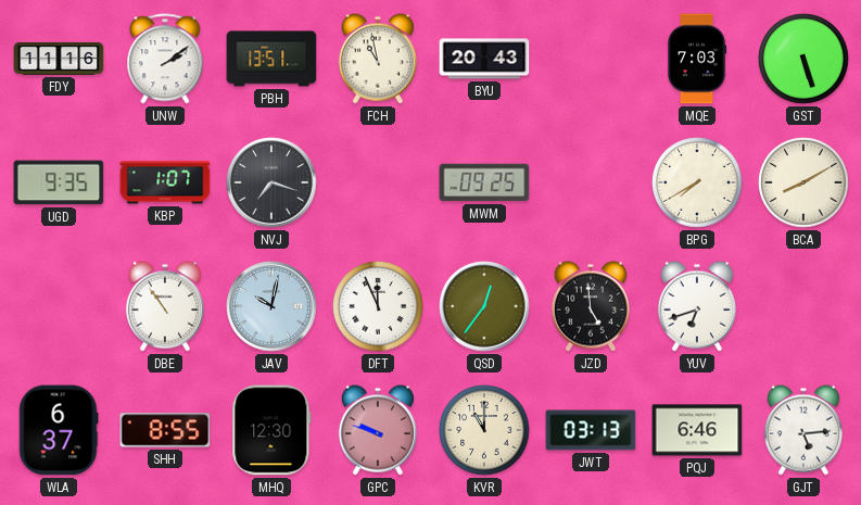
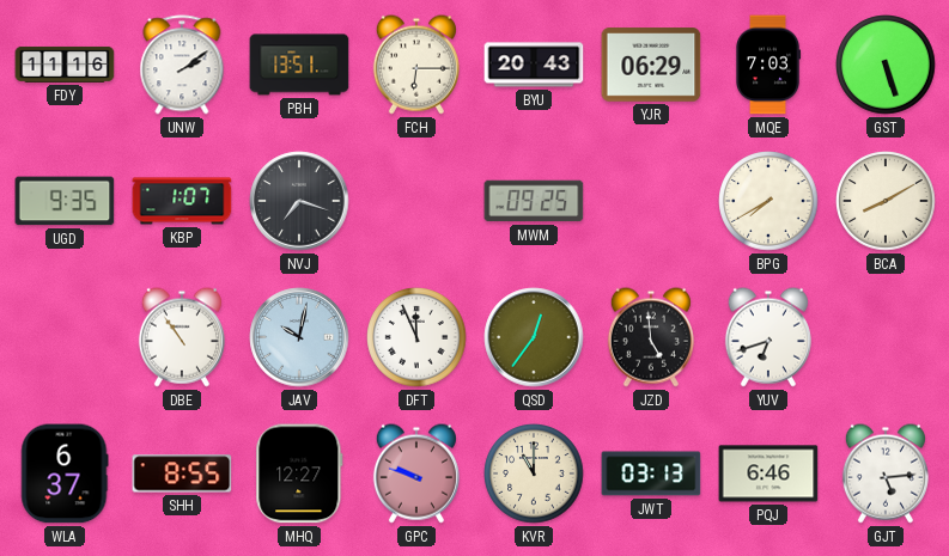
FCH: 10:58 -> 6:15
YJR: none -> 06:29
MHQ: 12:30 -> 12:27
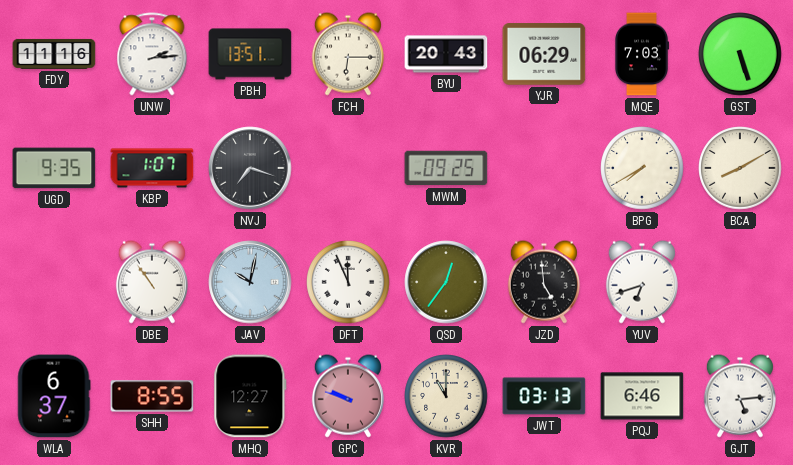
UNW: 2:09 -> 2:14
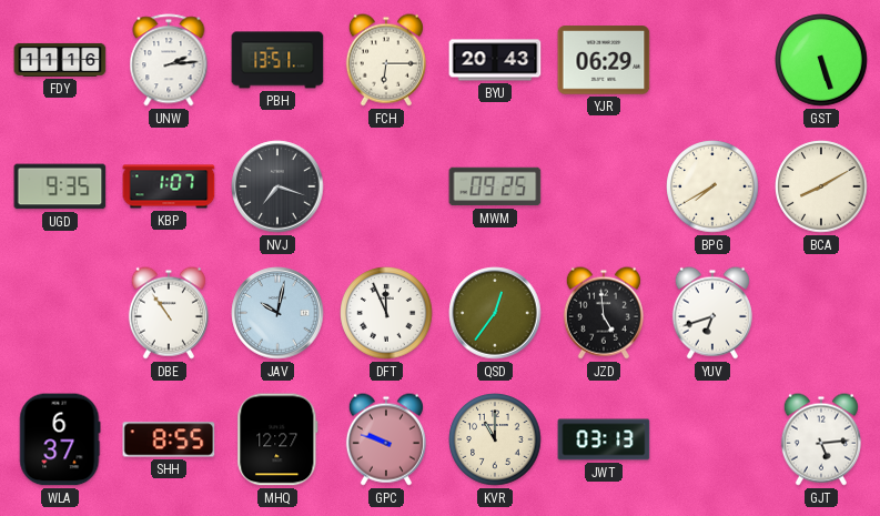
MQE: 7:03 -> none
PQJ: 6:46 -> none
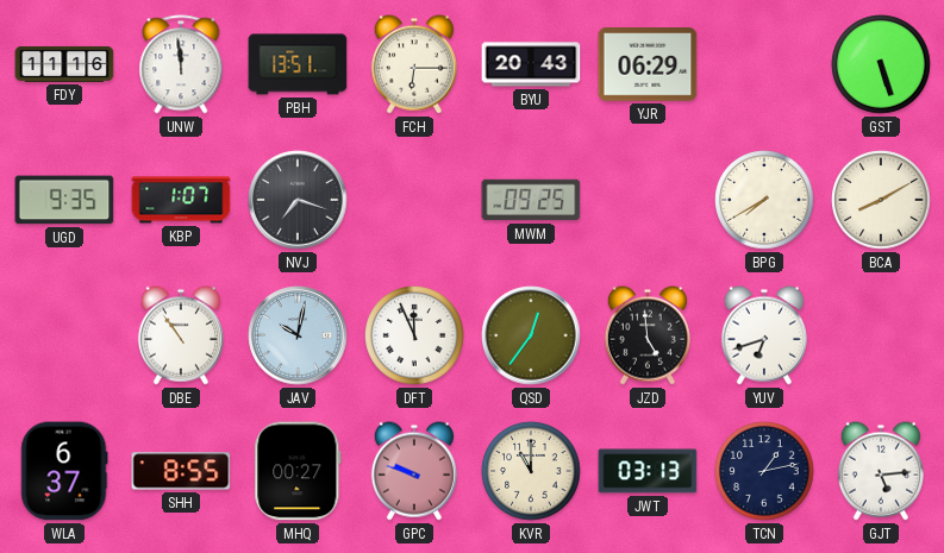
UNW: 2:14 -> 11:59
MHQ: 12:27 -> 00:27
TCN: none -> 1:13
